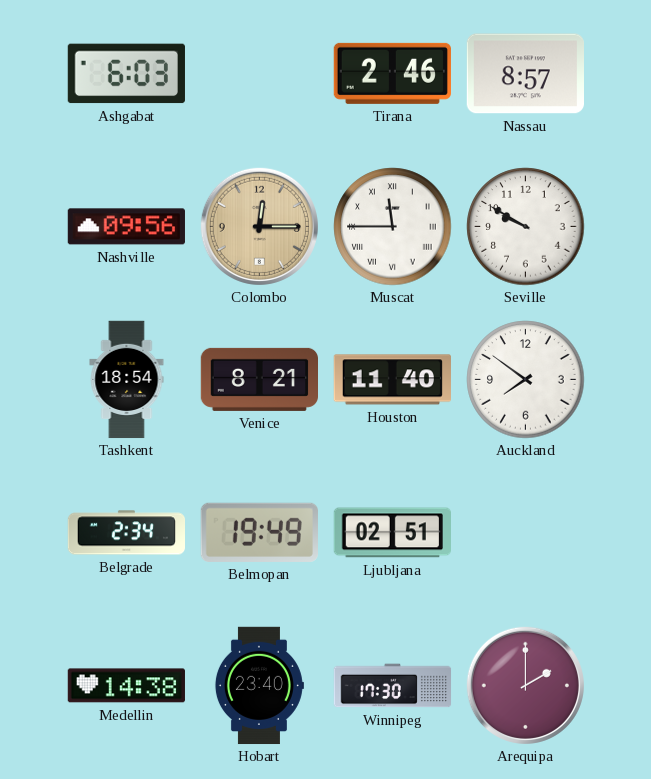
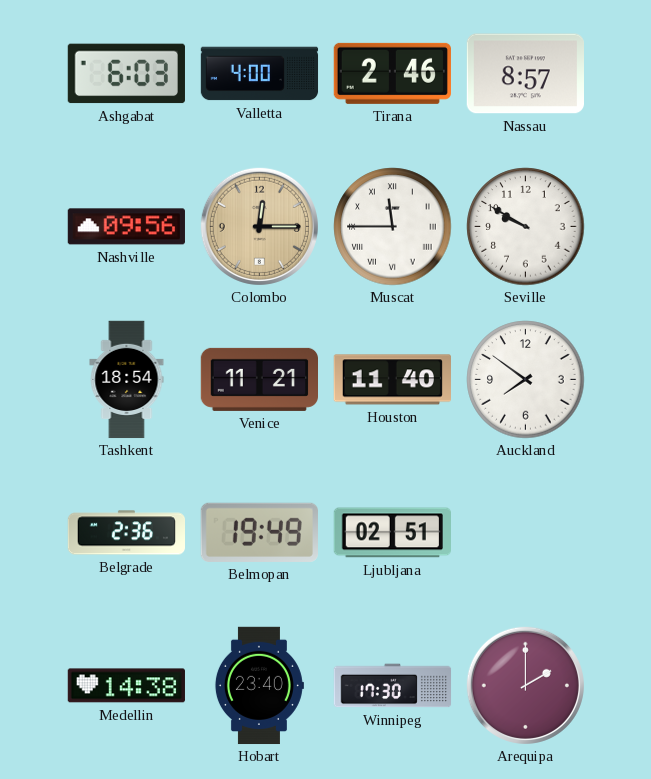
Valletta: none -> 4:00
Venice: 8:21 -> 11:21
Belgrade: 2:34 -> 2:36
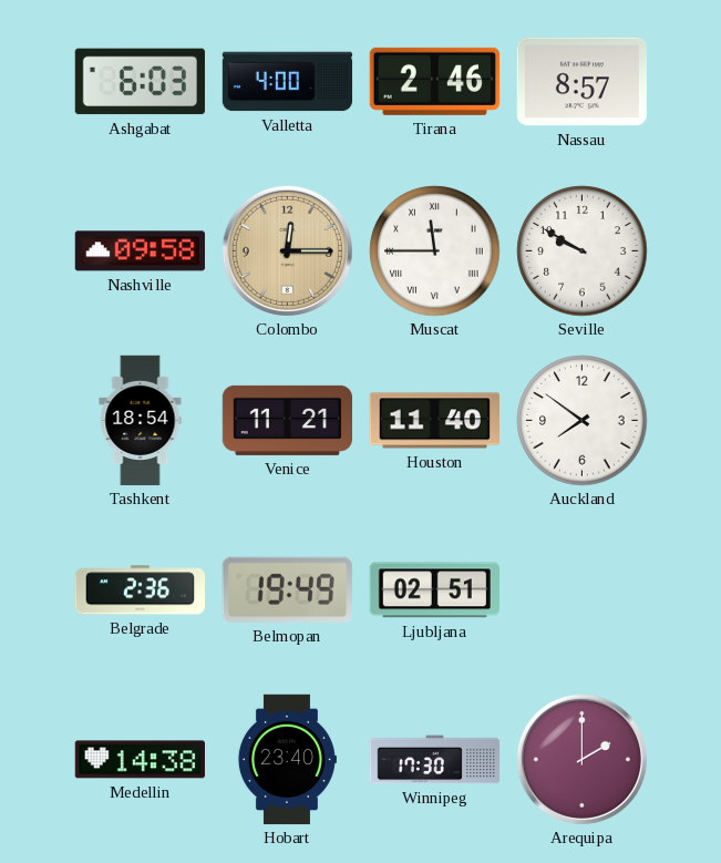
Nashville: 09:56 -> 09:58
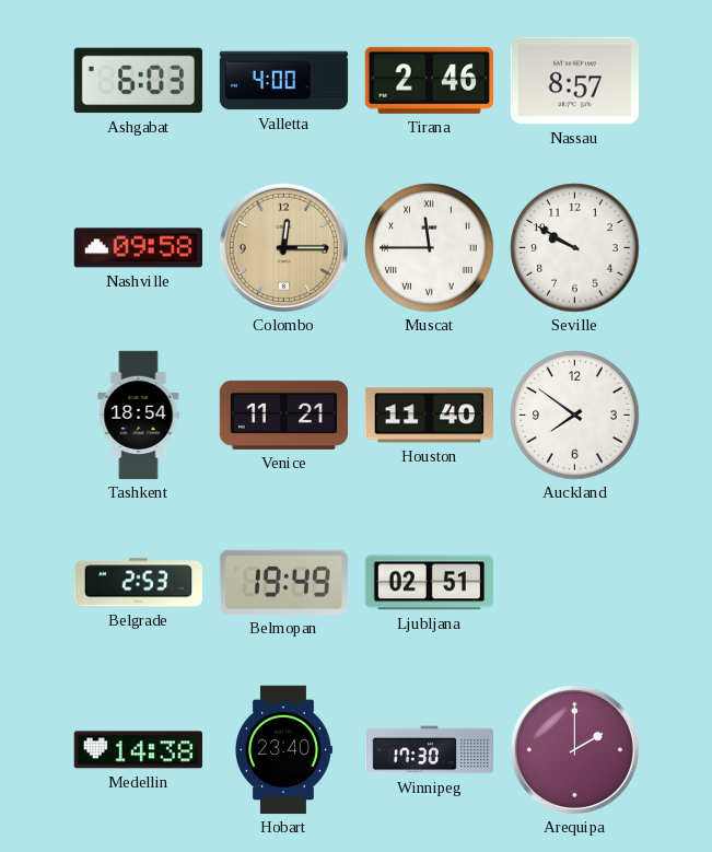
Belgrade: 2:36 -> 2:53
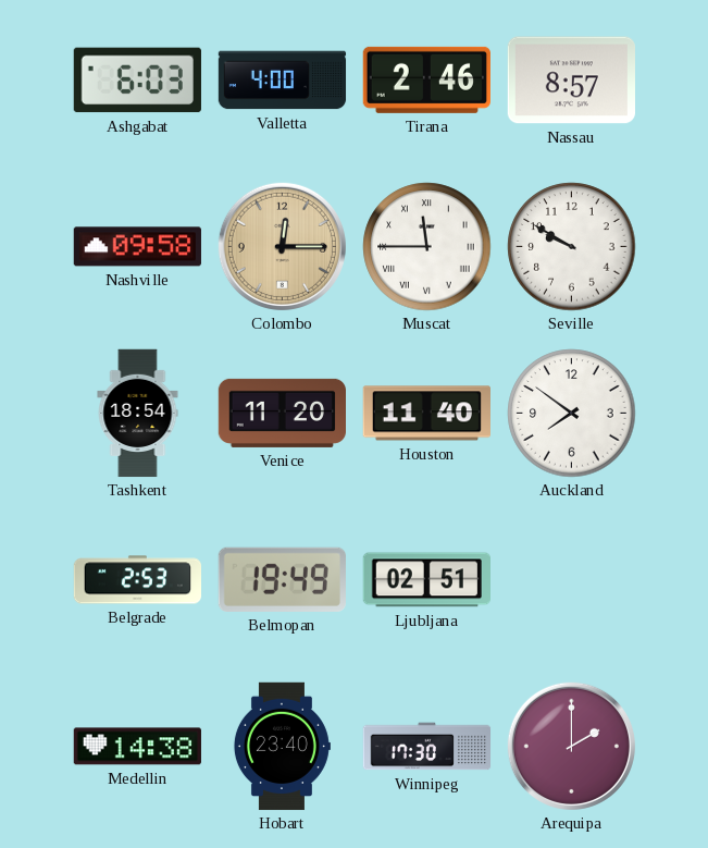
Venice: 11:21 -> 11:20
